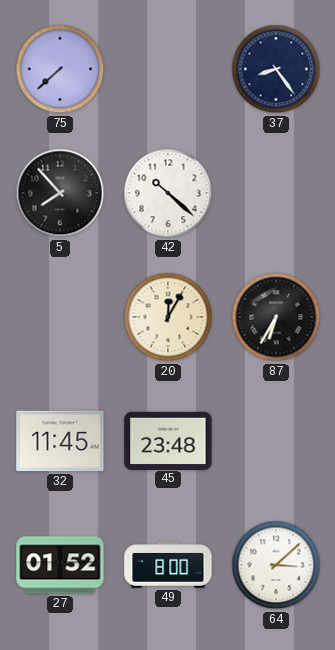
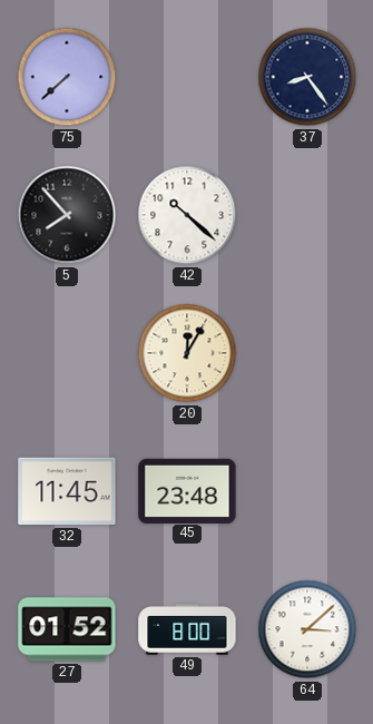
87: 6:35 -> none
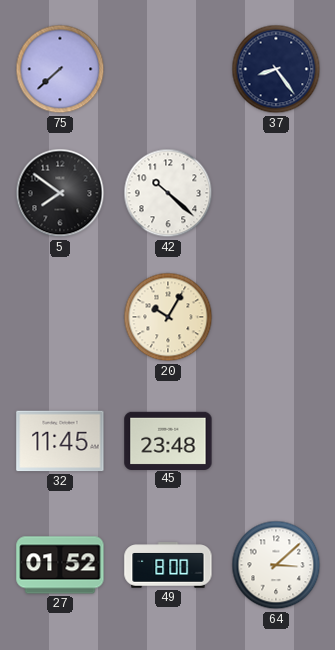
5: 7:53 -> 7:51
20: 12:05 -> 10:05
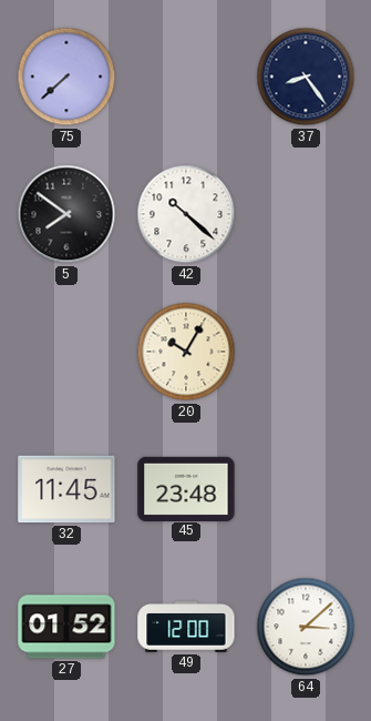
49: 8:00 -> 12:00
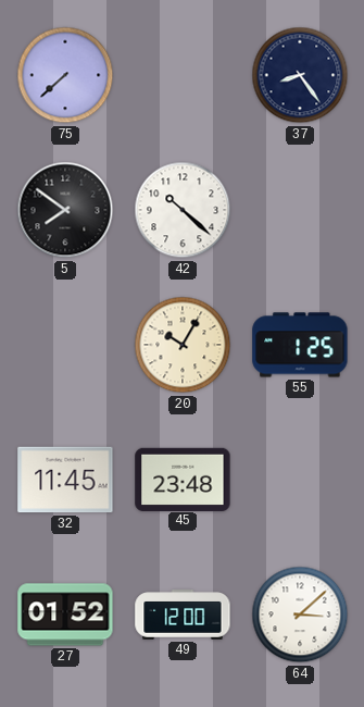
55: none -> 1:25
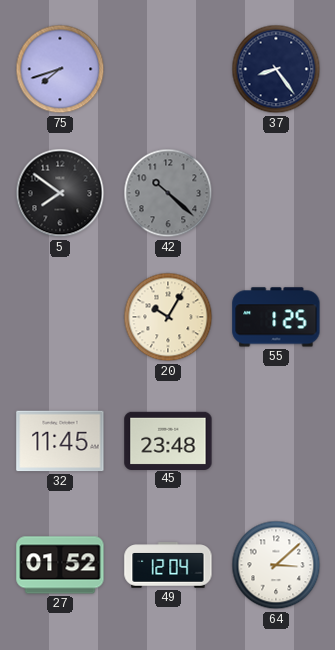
75: 7:38 -> 7:42
42 dial: white -> grey
49: 12:00 -> 12:04
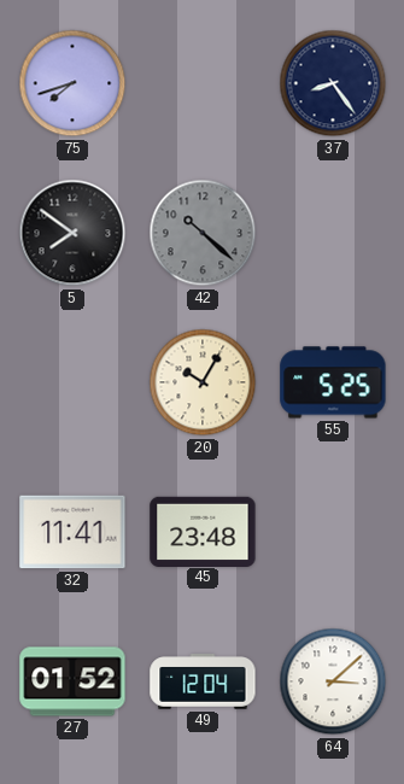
55: 1:25 -> 5:25
32: 11:45 -> 11:41
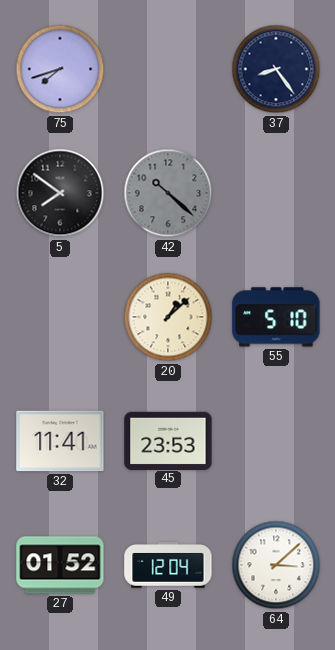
20: 10:05 -> 1:08
55: 5:25 -> 5:10
45: 23:48 -> 23:53
